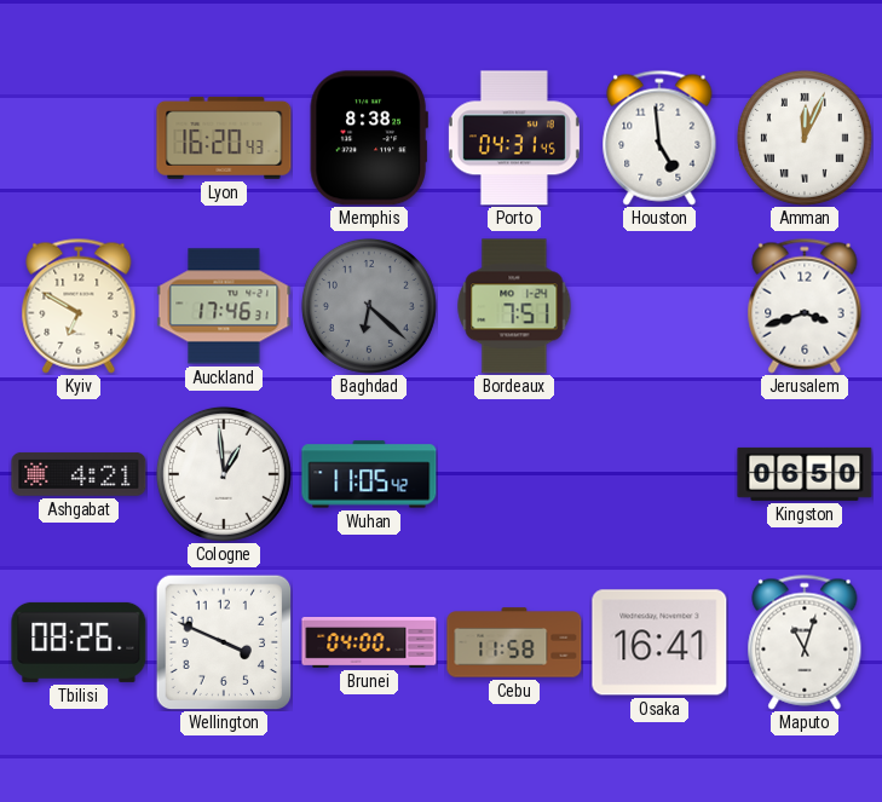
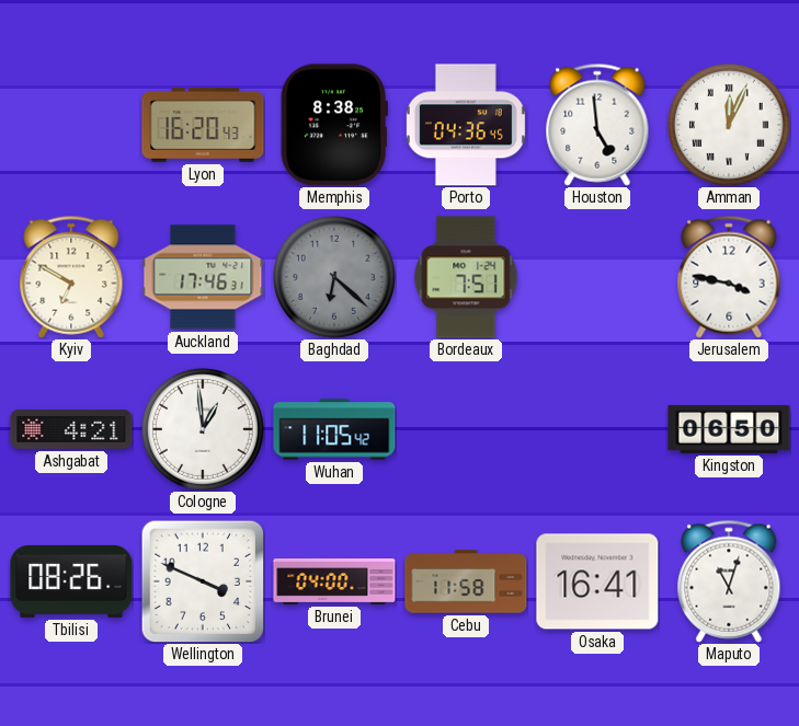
Porto: 04:31 -> 04:36
Jerusalem: 3:42 -> 3:47
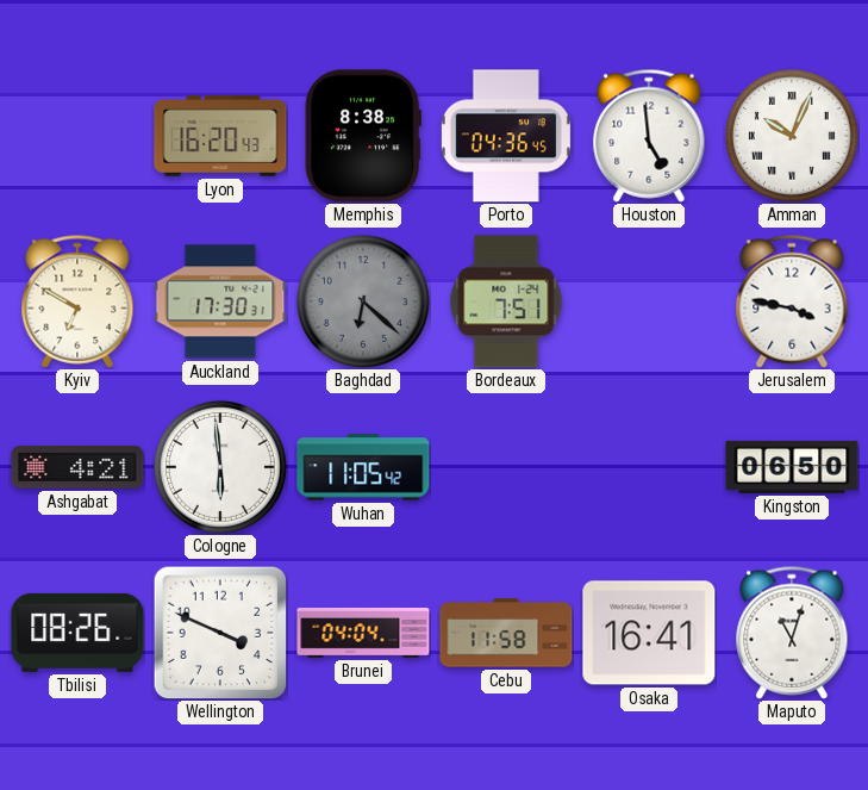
Amman: 12:04 -> 10:04
Auckland: 17:46 -> 17:30
Cologne: 12:59 -> 5:59
Brunei: 04:00 -> 04:04
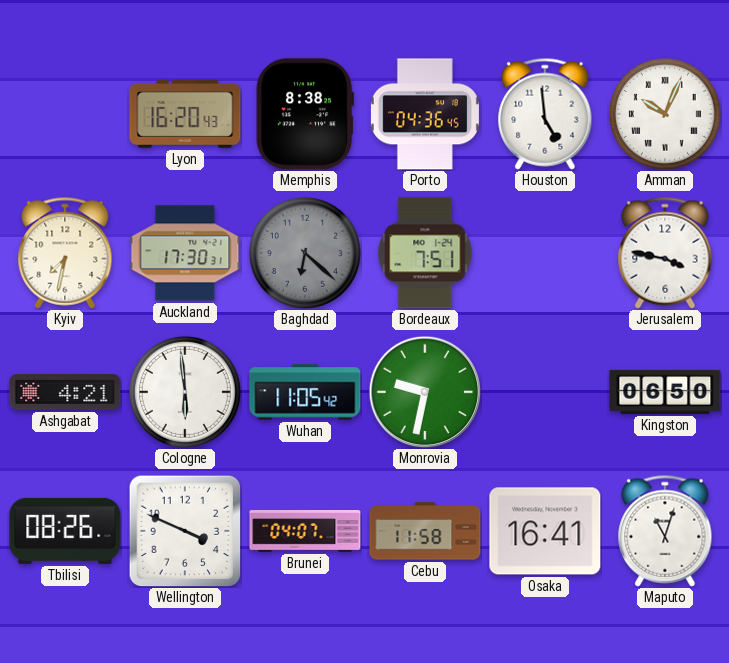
Kyiv: 6:50 -> 7:32
Monrovia: none -> 9:32
Brunei: 04:04 -> 04:07
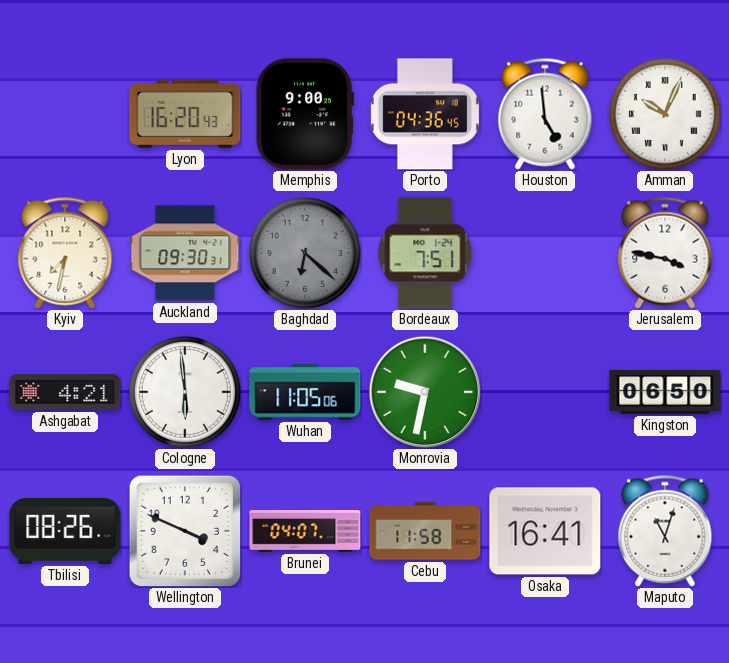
Memphis: 8:38 -> 9:00
Auckland: 17:30 -> 09:30
Wuhan: 11:05:42 -> 11:05:06
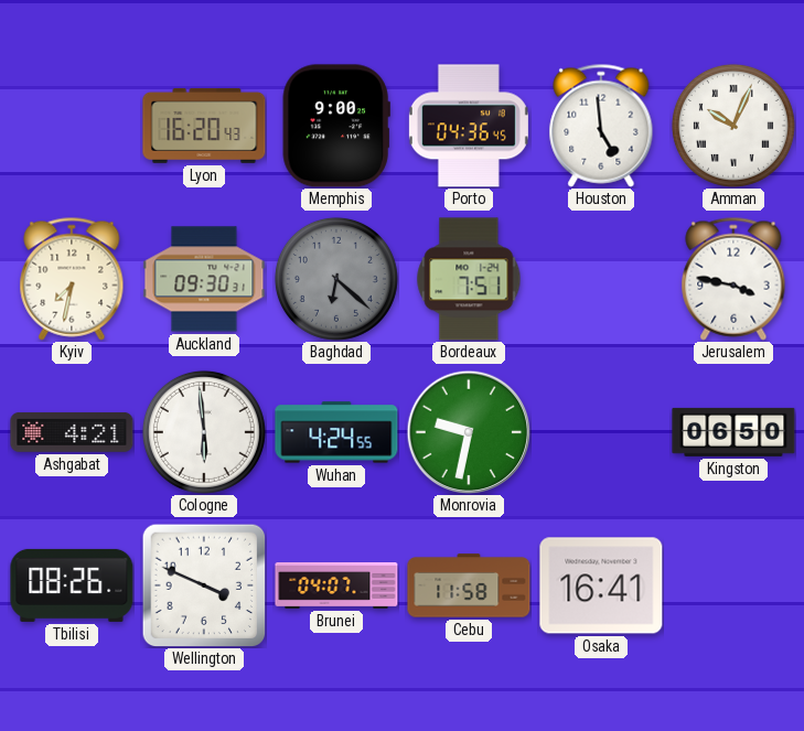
Wuhan: 11:05 -> 4:24
Maputo: 11:03 -> none
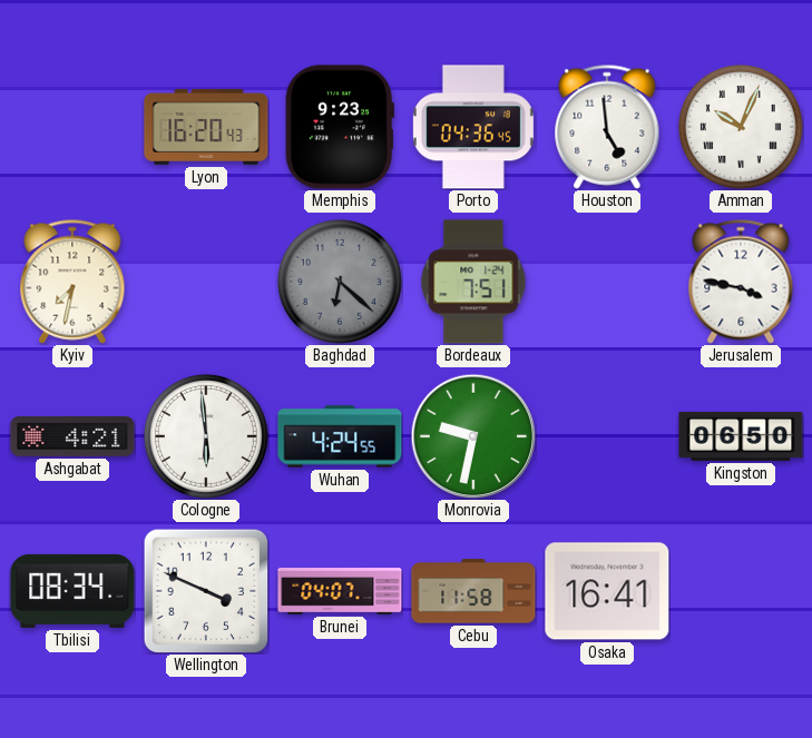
Memphis: 9:00 -> 9:23
Auckland: 09:30 -> none
Tbilisi: 08:26 -> 08:34
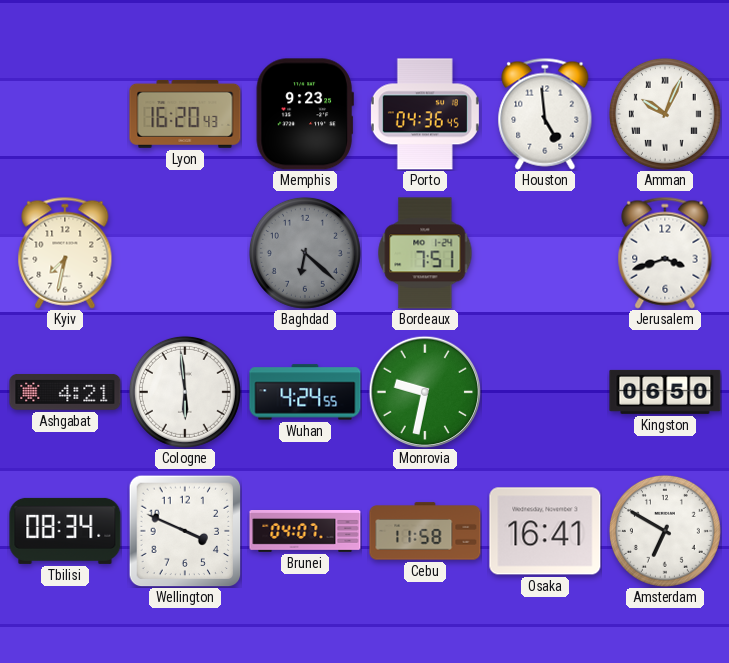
Jerusalem: 3:47 -> 3:42
Amsterdam: none -> 6:50
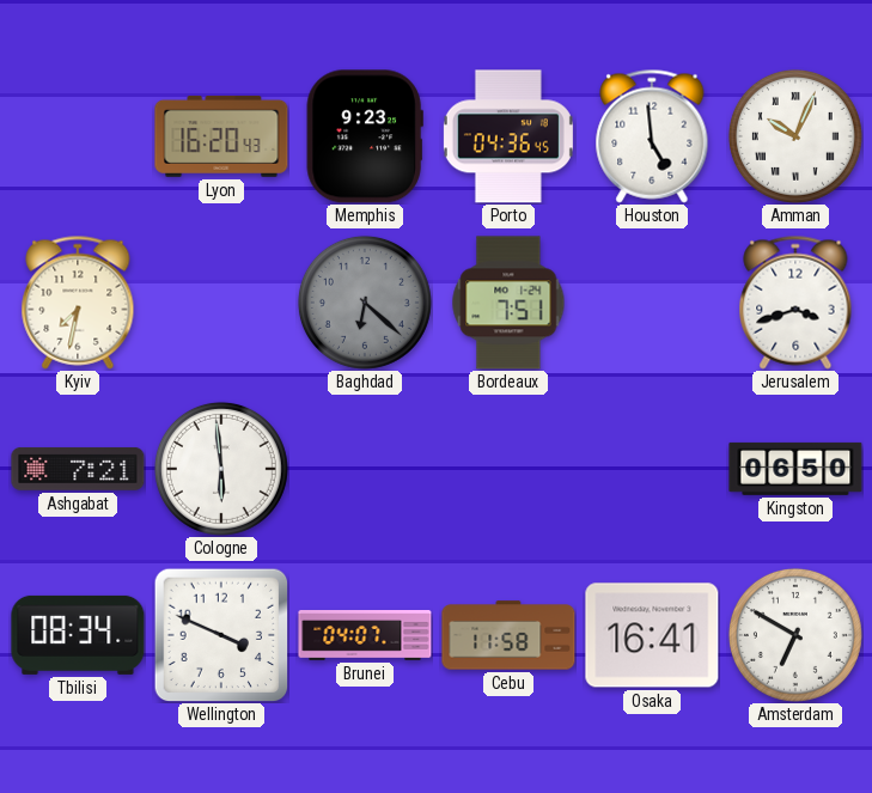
Ashgabat: 4:21 -> 7:21
Wuhan: 4:24 -> none
Monrovia: 9:32 -> none
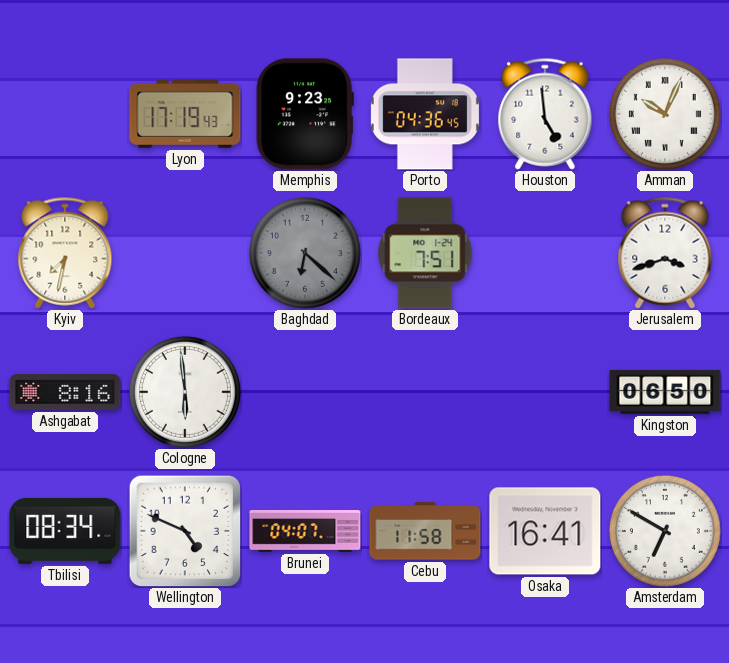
Lyon: 16:20 -> 17:19
Ashgabat: 7:21 -> 8:16
Wellington: 3:49 -> 4:49
